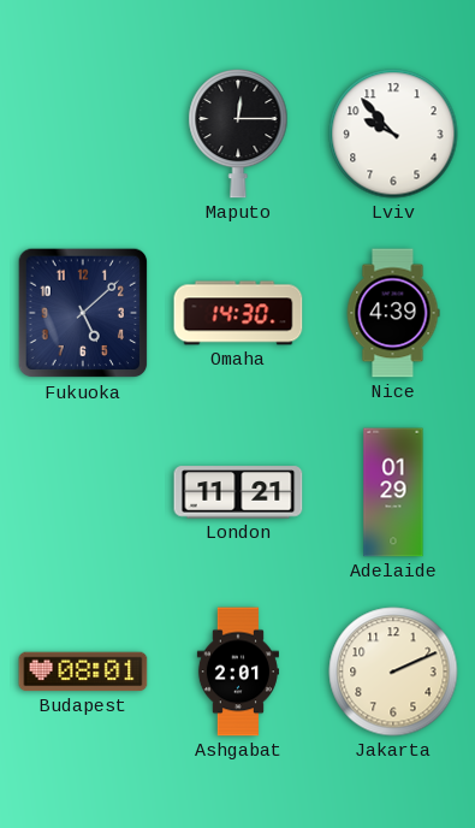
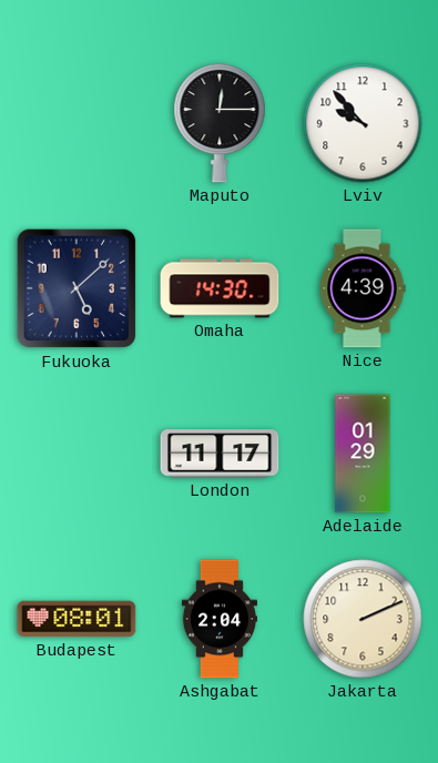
London: 11:21 -> 11:17
Ashgabat: 2:01 -> 2:04
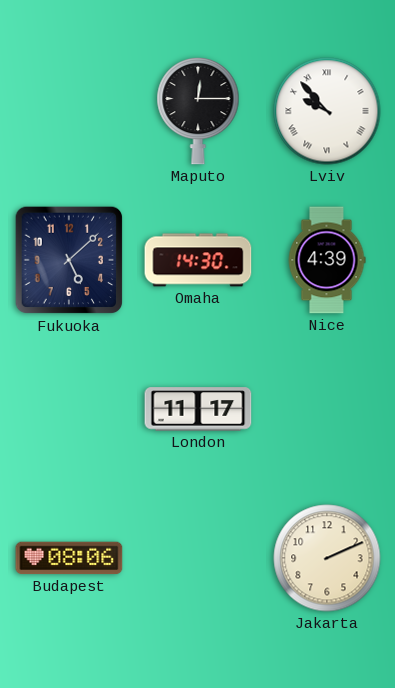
Lviv numerals: Arabic -> Roman
Adelaide: 01:29 -> none
Budapest: 08:01 -> 08:06
Ashgabat: 2:04 -> none
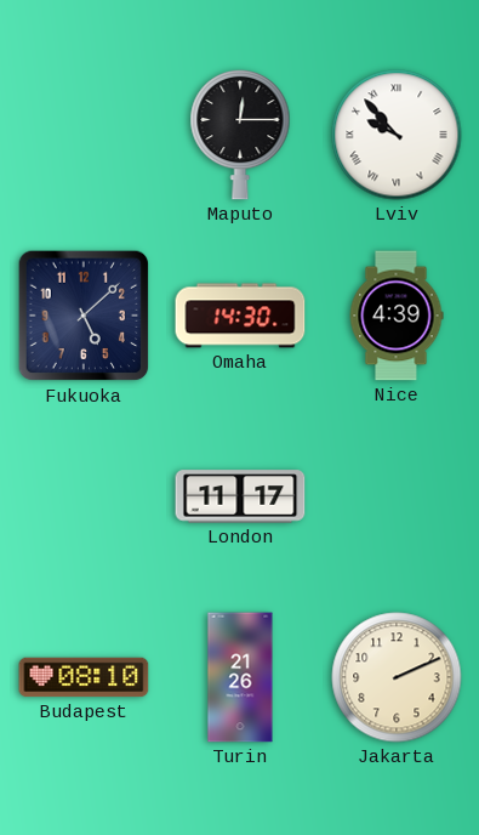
Budapest: 08:06 -> 08:10
Turin: none -> 21:26
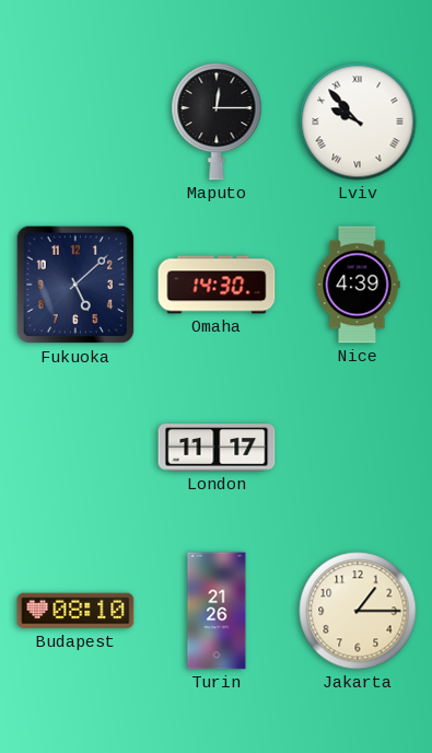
Jakarta: 2:11 -> 1:15
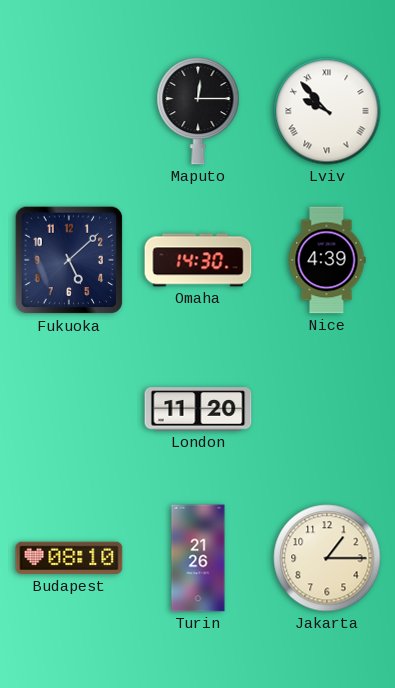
London: 11:17 -> 11:20
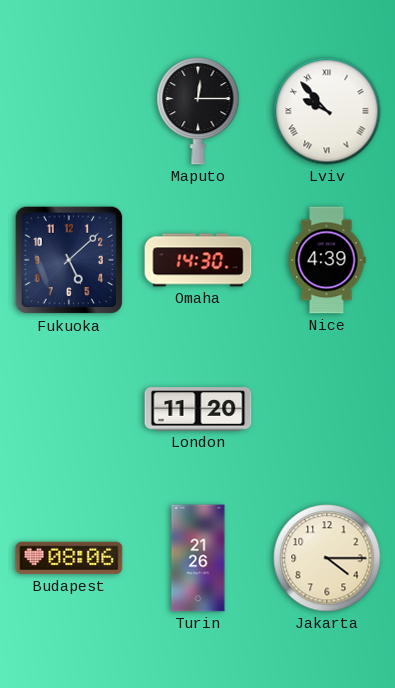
Budapest: 08:10 -> 08:06
Jakarta: 1:15 -> 4:15
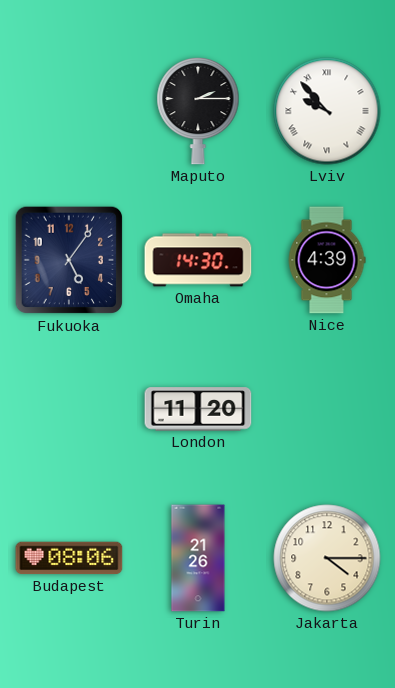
Maputo: 12:15 -> 2:15
Fukuoka: 5:08 -> 5:06
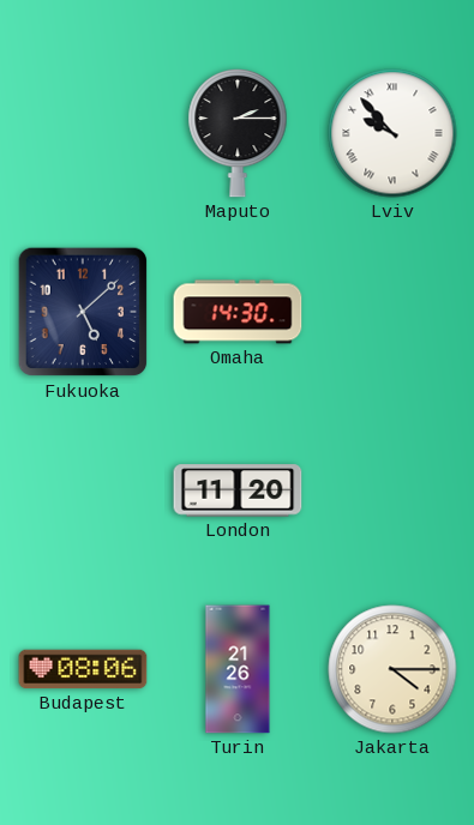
Fukuoka: 5:06 -> 5:08
Nice: 4:39 -> none
